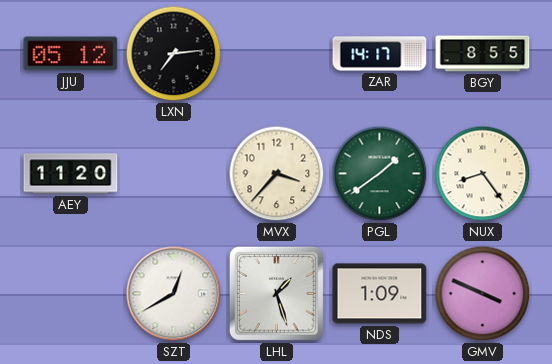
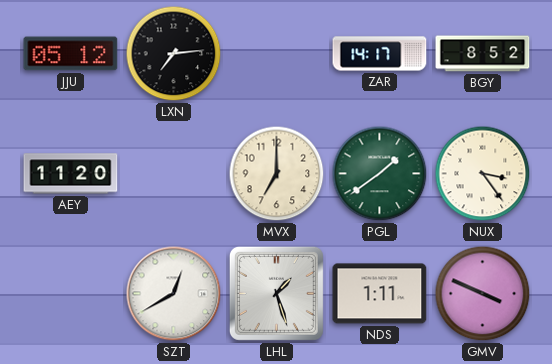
BGY: 8:55 -> 8:52
MVX: 3:37 -> 7:00
NUX: 8:24 -> 3:24
NDS: 1:09 -> 1:11
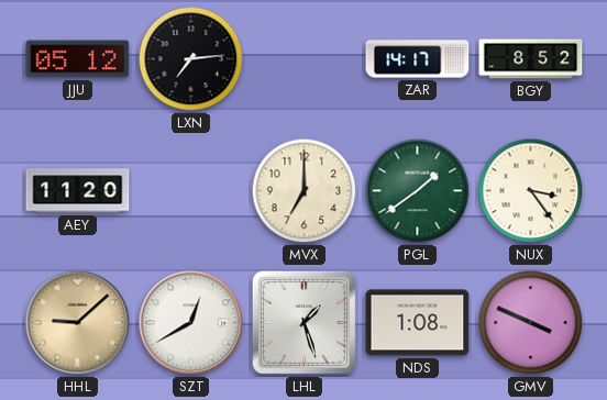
HHL: none -> 9:08
NDS: 1:11 -> 1:08
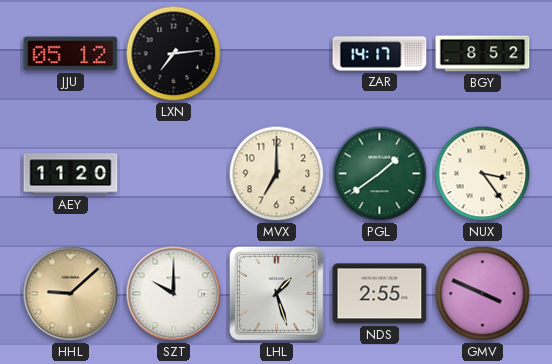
SZT: 12:40 -> 10:00
NDS: 1:08 -> 2:55
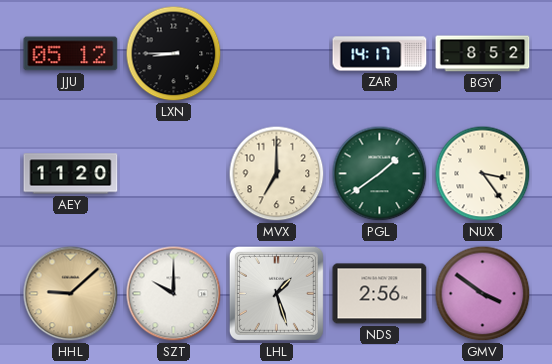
LXN: 7:14 -> 8:45
NDS: 2:55 -> 2:56
GMV: 3:49 -> 3:51
